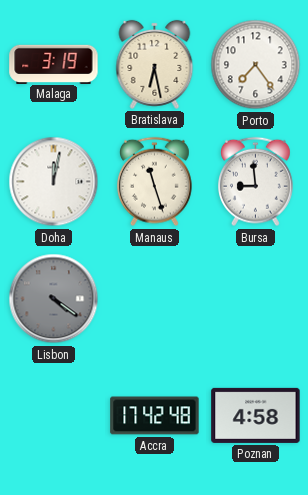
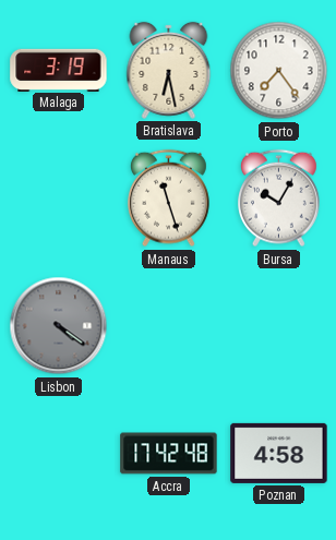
Doha: 12:02 -> none
Bursa: 8:59 -> 10:05
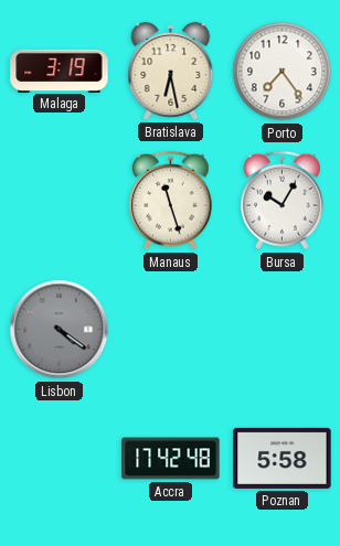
Poznan: 4:58 -> 5:58
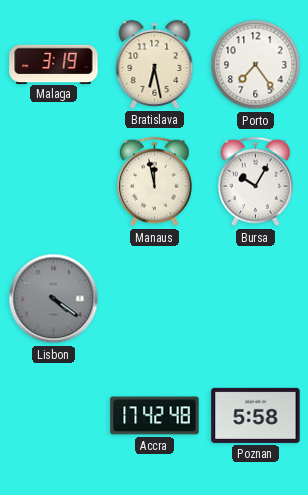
Manaus: 11:27 -> 11:58
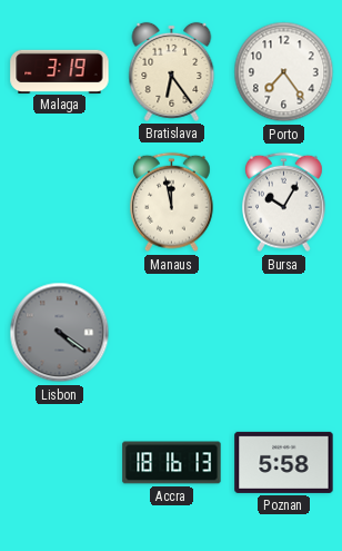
Bratislava: 6:28 -> 6:24
Accra: 17:42 -> 18:16
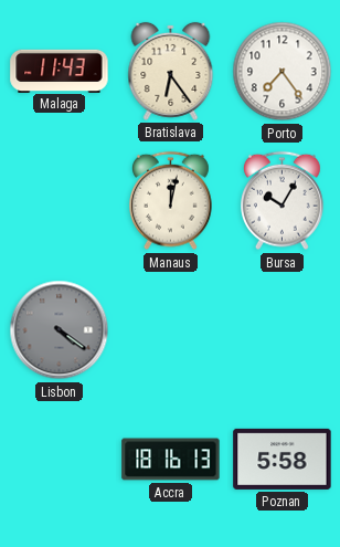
Malaga: 3:19 -> 11:43
Manaus: 11:58 -> 12:02
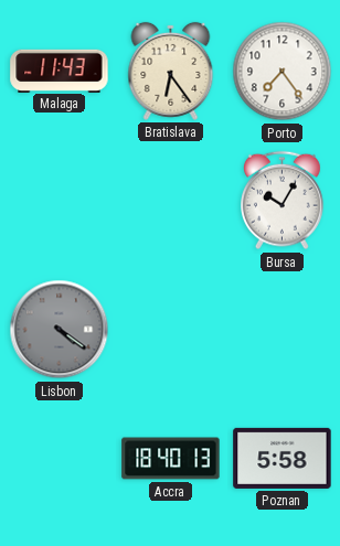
Manaus: 12:02 -> none
Accra: 18:16 -> 18:40
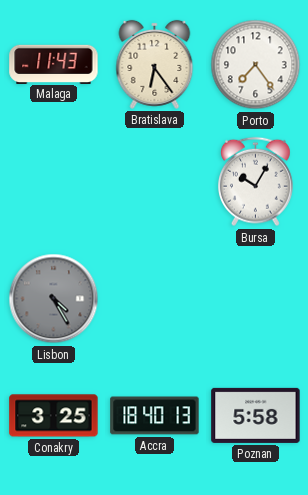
Lisbon: 4:21 -> 4:25
Conakry: none -> 3:25
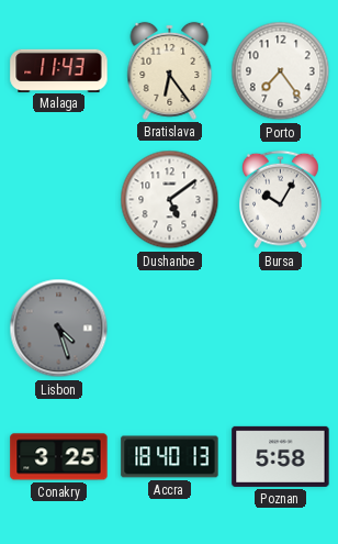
Dushanbe: none -> 5:09
Lisbon: 4:25 -> 4:27
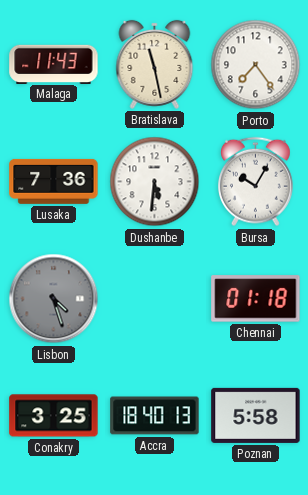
Bratislava: 6:24 -> 11:28
Lusaka: none -> 7:36
Dushanbe: 5:09 -> 5:31
Chennai: none -> 01:18
